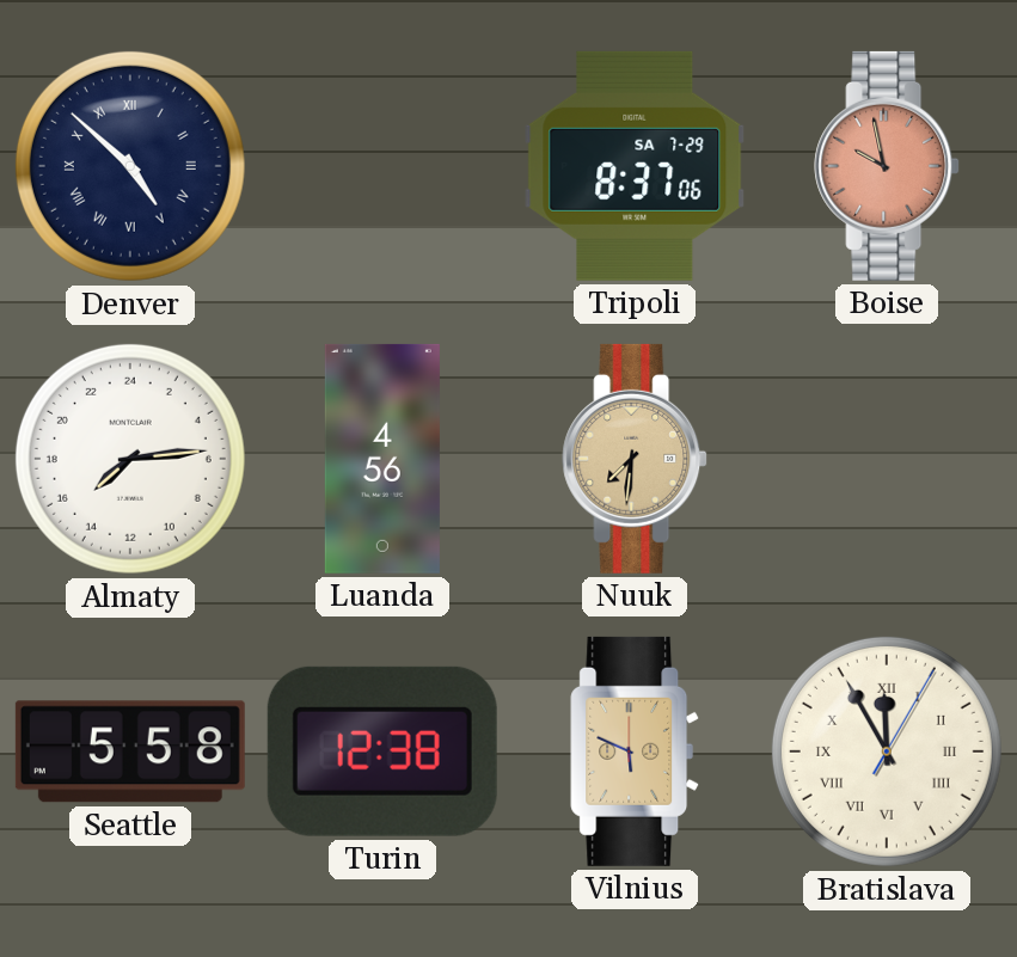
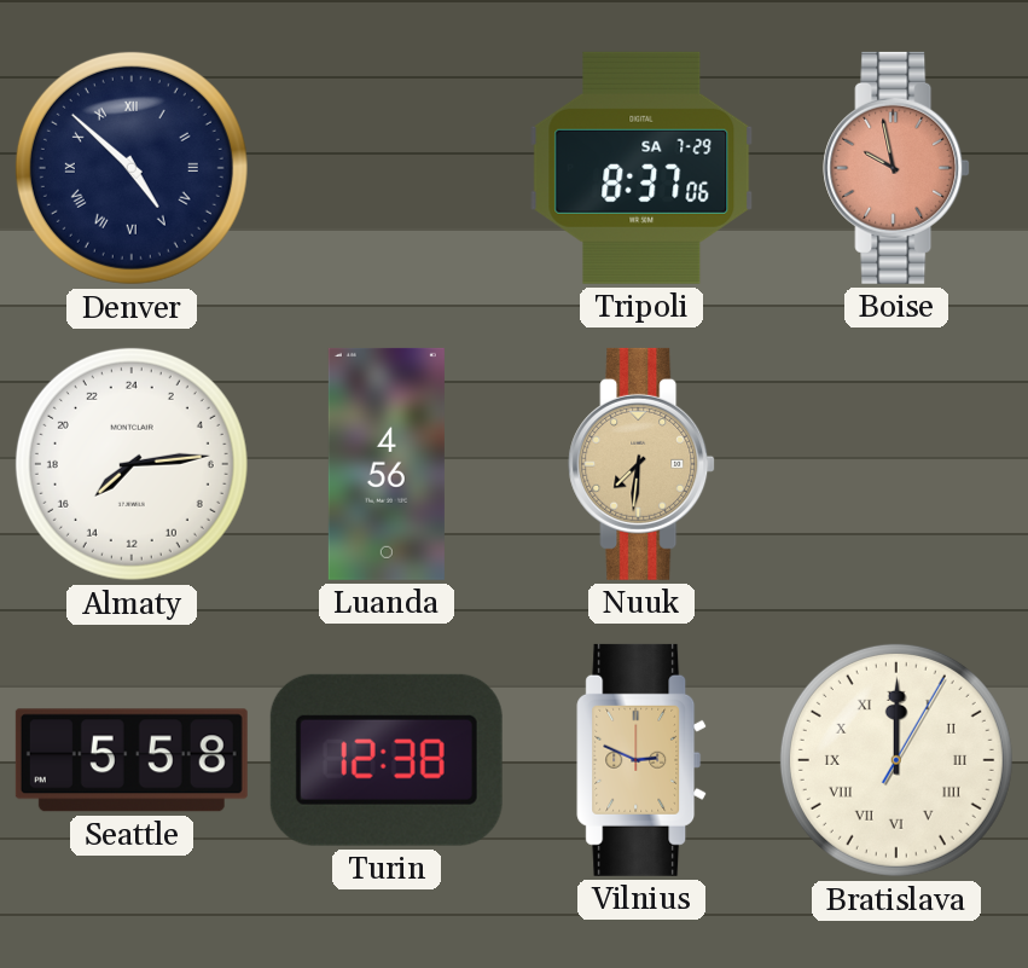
Vilnius: 5:49 -> 2:49
Bratislava: 11:55 -> 12:00
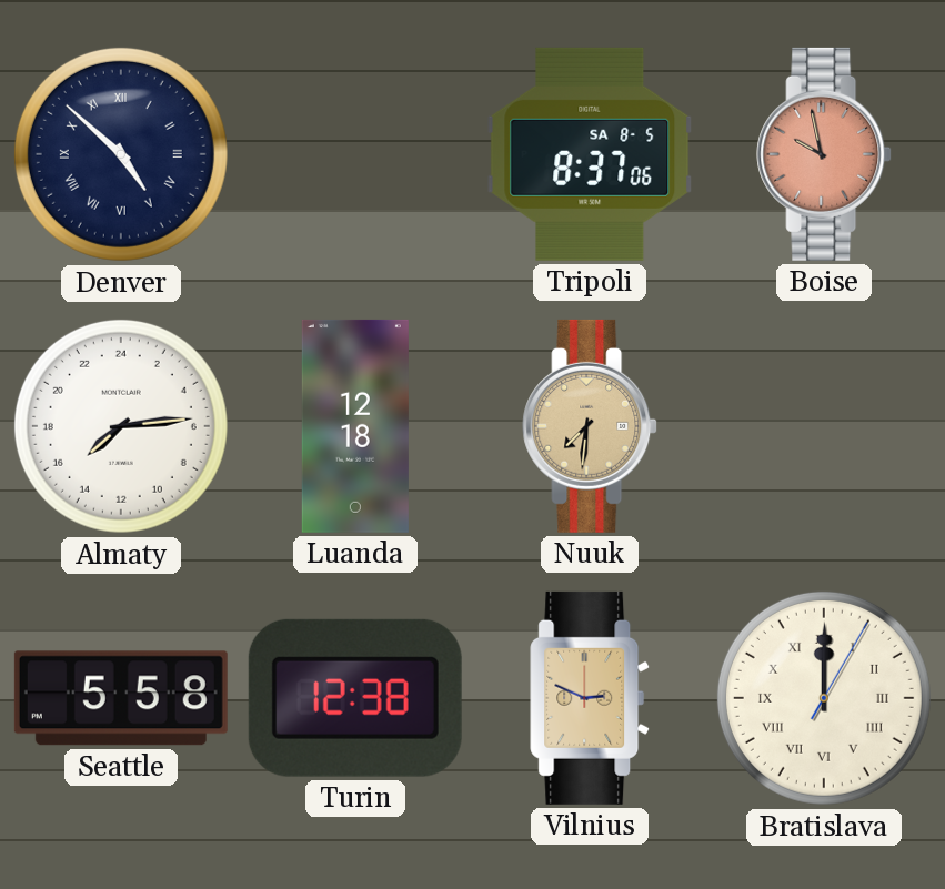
Tripoli date: SA 7-29 -> SA 8-5
Luanda: 4:56 -> 12:18
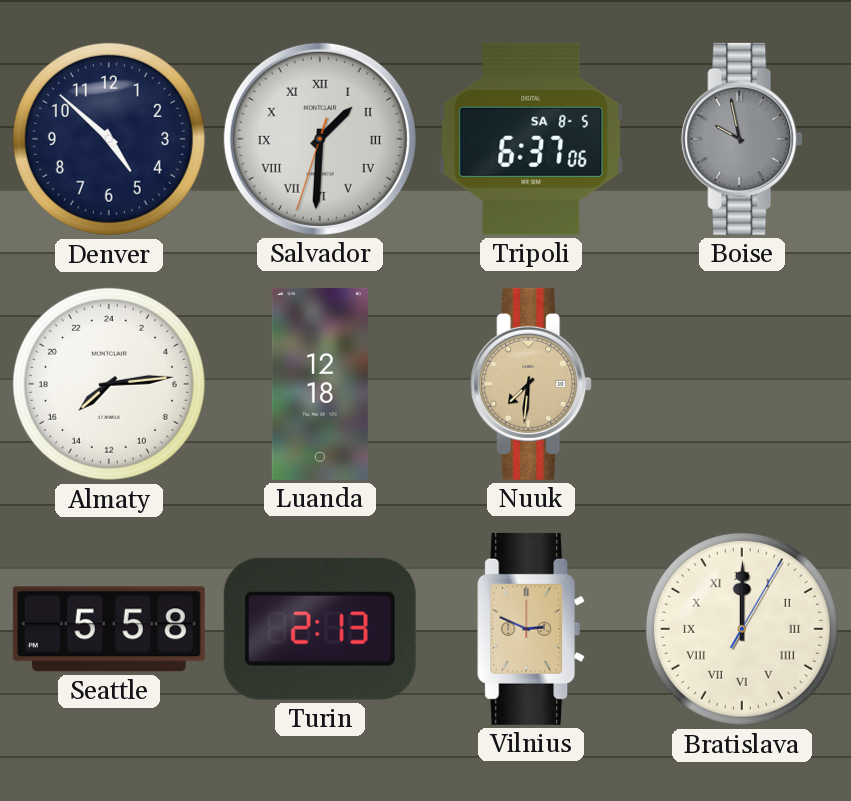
Denver numerals: Roman -> Arabic
Salvador: none -> 1:30
Tripoli: 8:37 -> 6:37
Boise dial: salmon -> grey
Turin: 12:38 -> 2:13
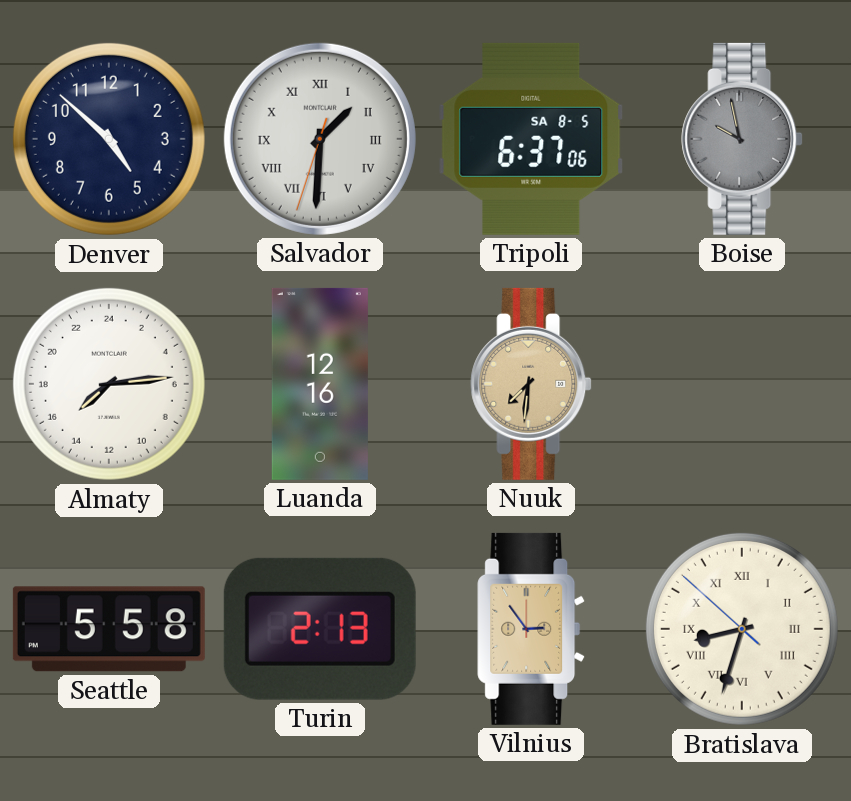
Luanda: 12:18 -> 12:16
Vilnius: 2:49 -> 2:54
Bratislava: 12:00 -> 8:32
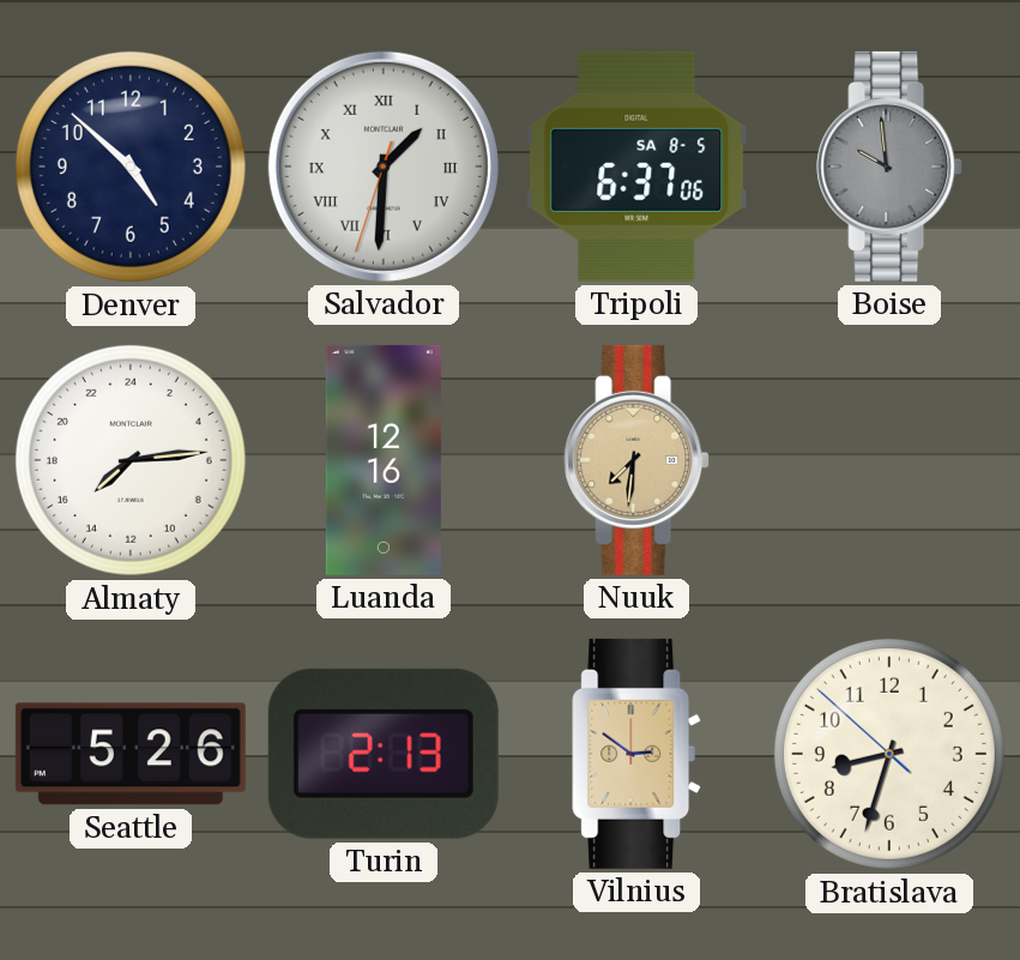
Boise: 9:58 -> 9:59
Seattle: 5:58 -> 5:26
Vilnius: 2:54 -> 2:51
Bratislava numerals: Roman -> Arabic
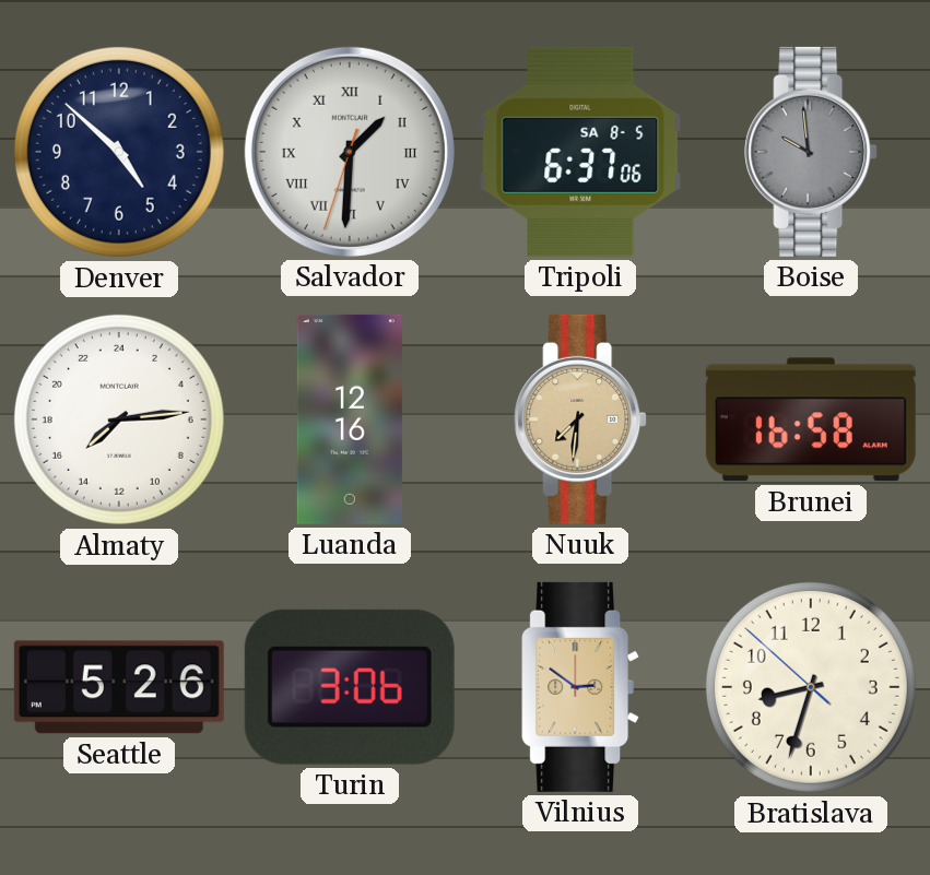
Brunei: none -> 16:58
Turin: 2:13 -> 3:06
